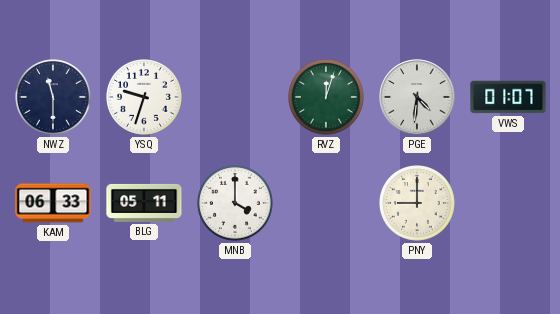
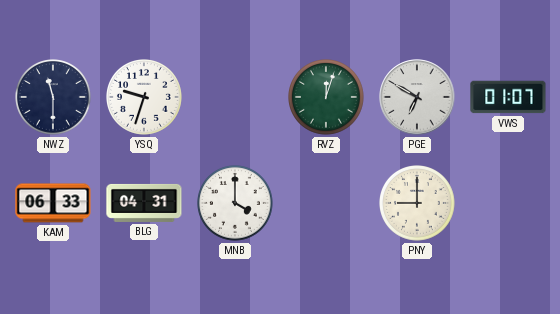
PGE: 4:31 -> 6:50
BLG: 05:11 -> 04:31
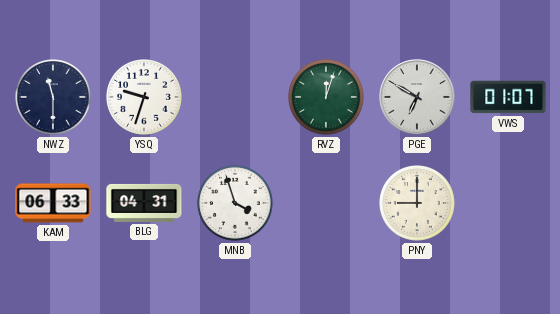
MNB: 4:00 -> 3:57
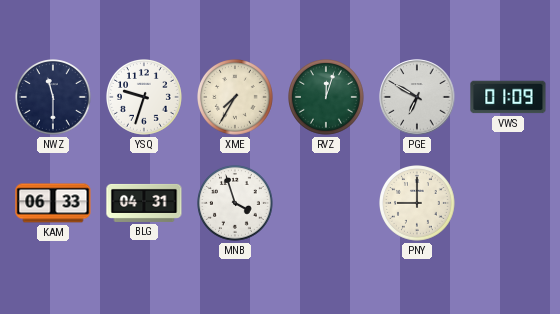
XME: none -> 7:35
VWS: 01:07 -> 01:09
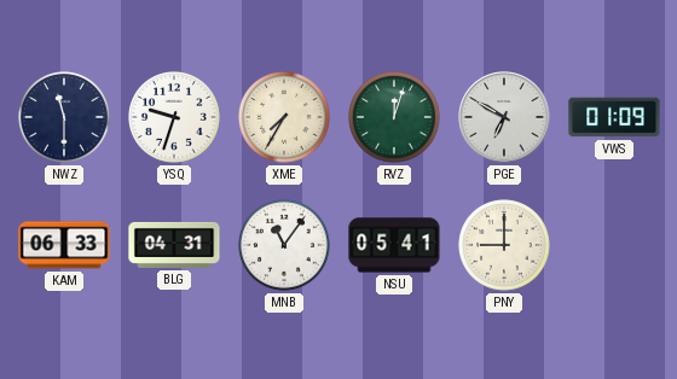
MNB: 3:57 -> 11:06
NSU: none -> 05:41
